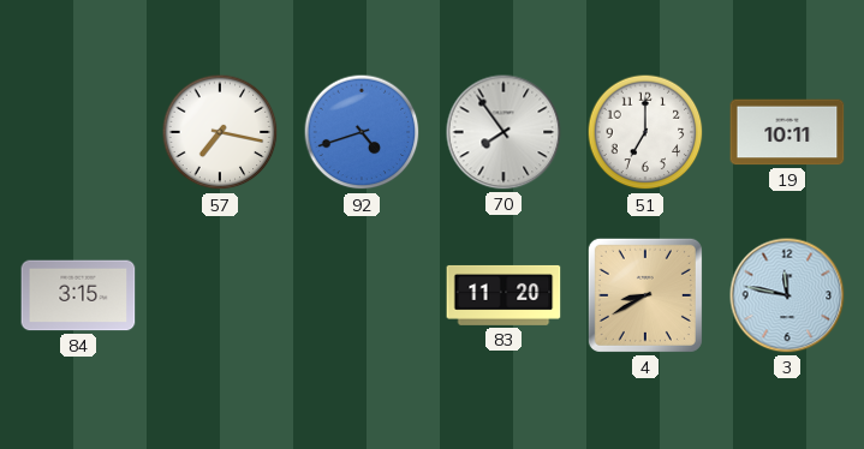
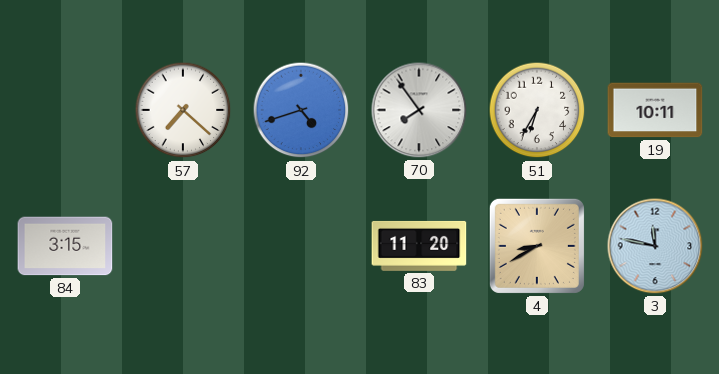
57: 7:17 -> 7:22
51: 7:00 -> 6:35
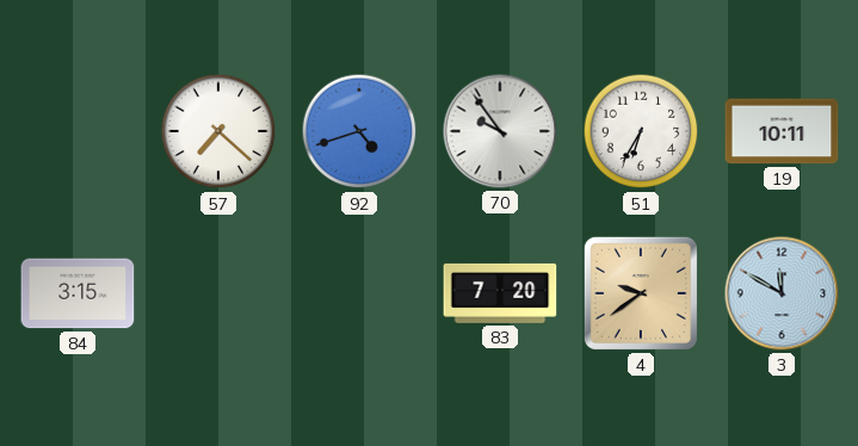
70: 7:54 -> 9:54
83: 11:20 -> 7:20
4: 8:40 -> 9:39
3: 11:47 -> 11:50
